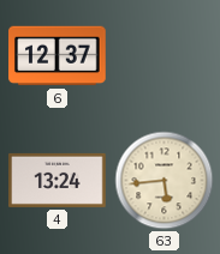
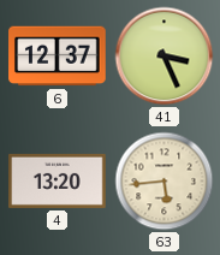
41: none -> 3:26
4: 13:24 -> 13:20
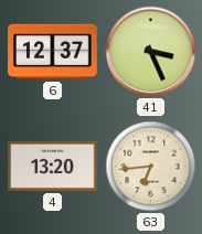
63: 5:44 -> 6:44
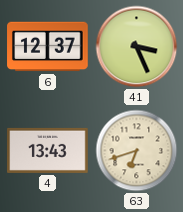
4: 13:20 -> 13:43
63: 6:44 -> 6:42
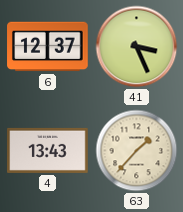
63: 6:42 -> 1:37
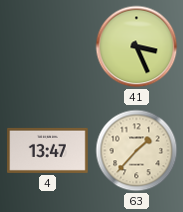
6: 12:37 -> none
4: 13:43 -> 13:47
